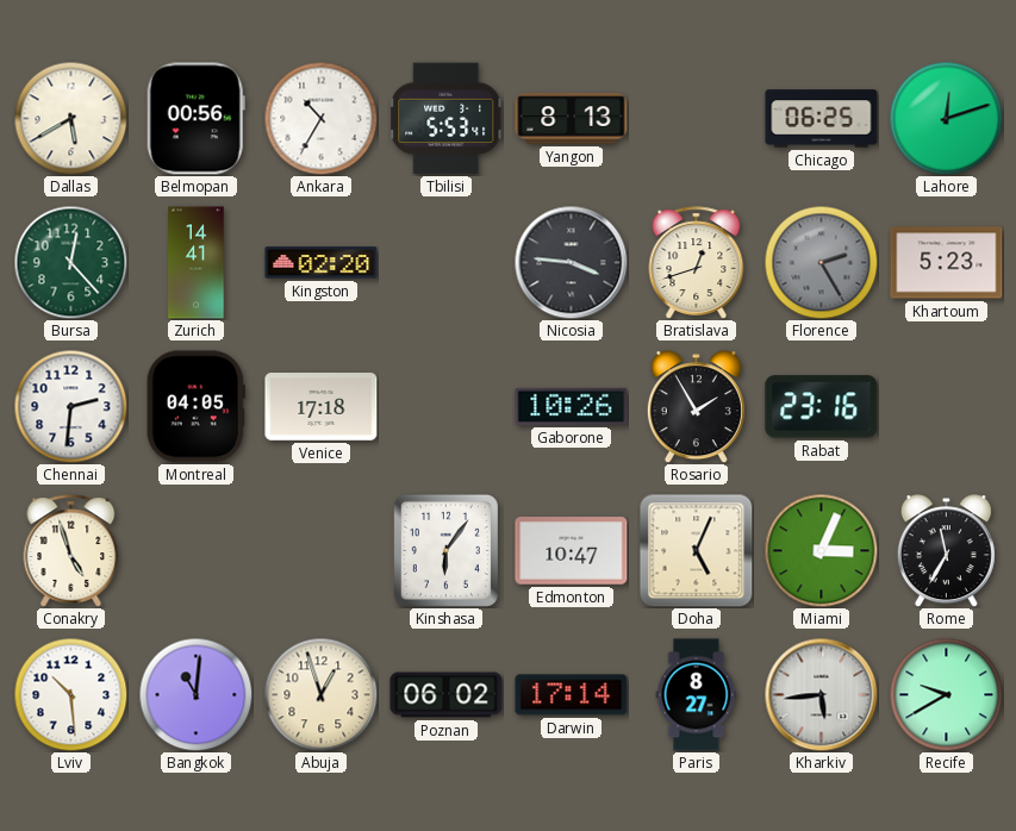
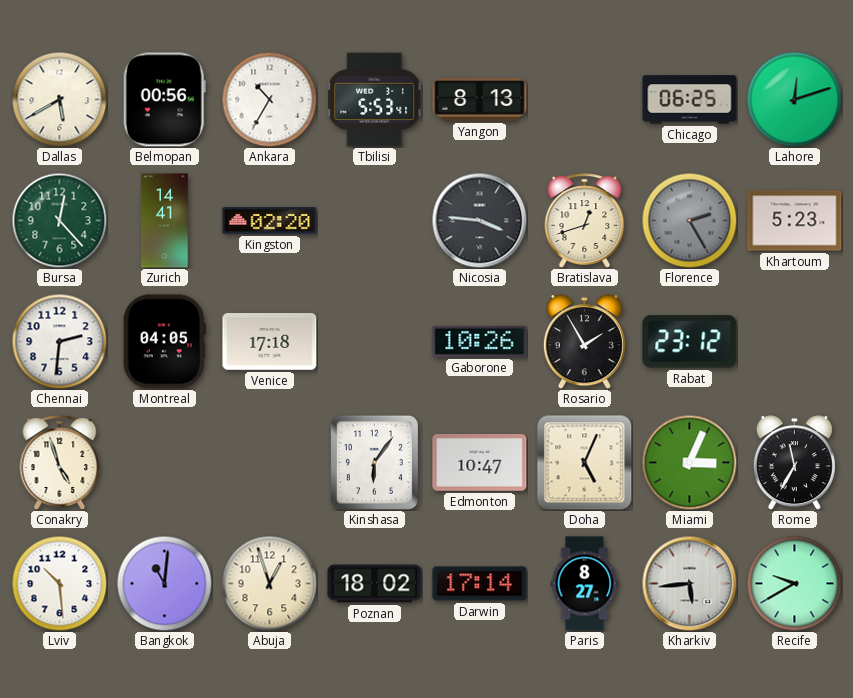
Rabat: 23:16 -> 23:12
Poznan: 06:02 -> 18:02
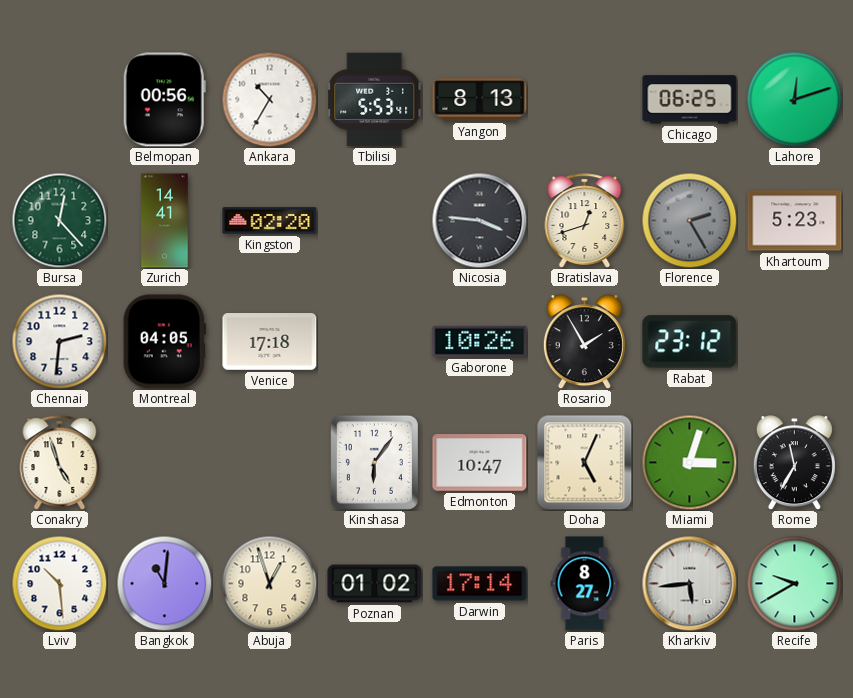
Dallas: 5:40 -> none
Miami: 3:04 -> 3:03
Poznan: 18:02 -> 01:02
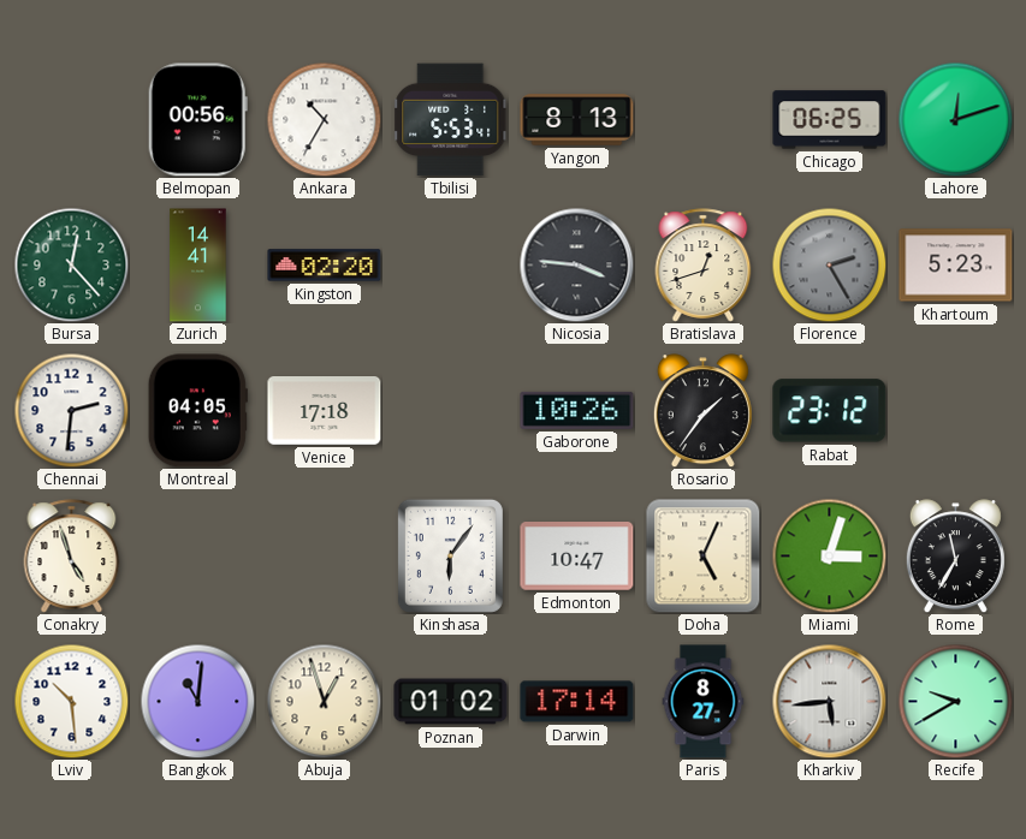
Rosario: 1:55 -> 1:36
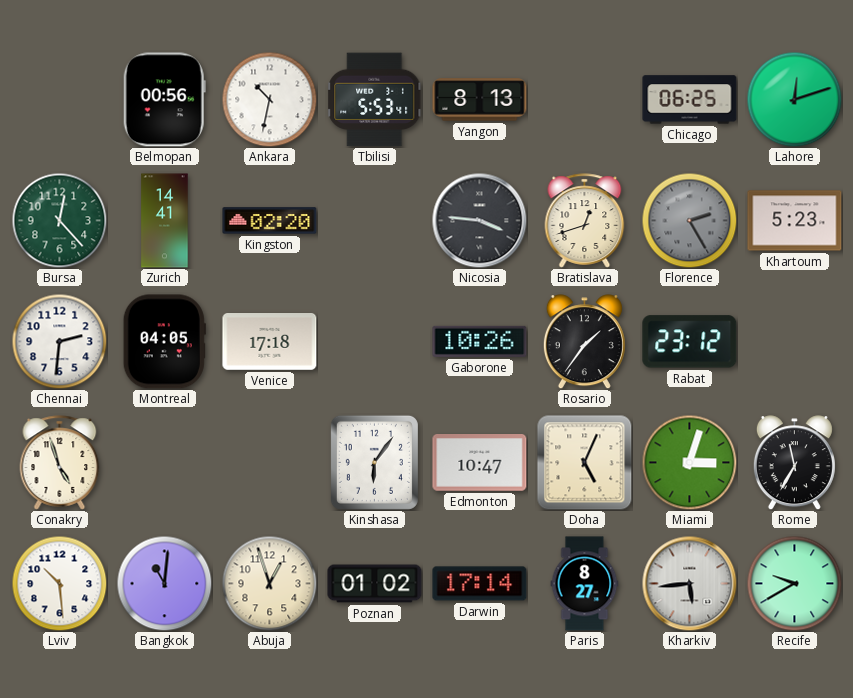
Ankara: 10:35 -> 10:32
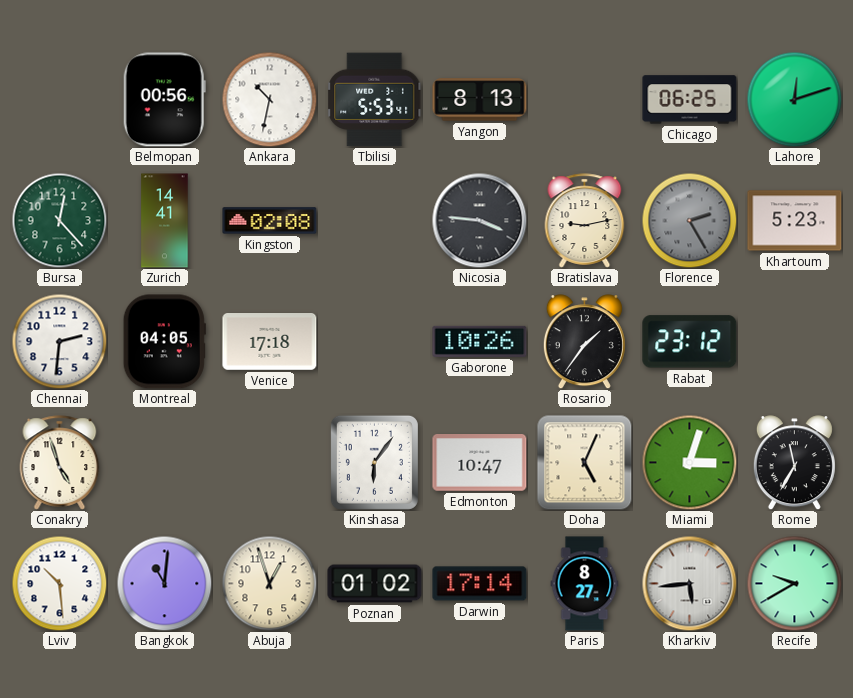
Kingston: 02:20 -> 02:08
Bratislava: 12:42 -> 9:13
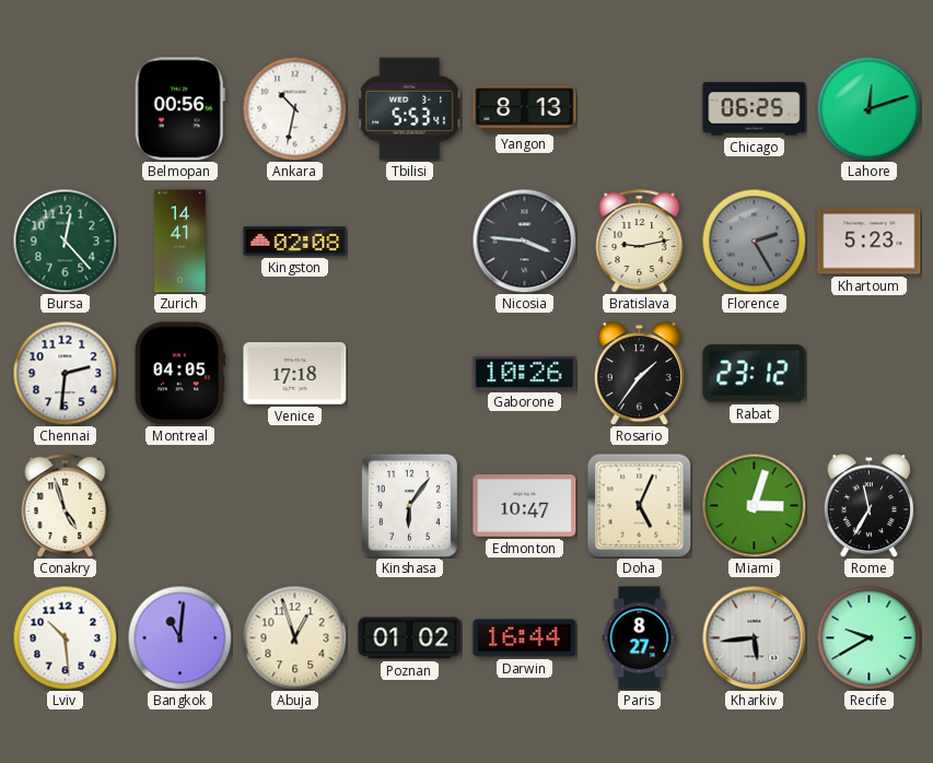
Darwin: 17:14 -> 16:44
